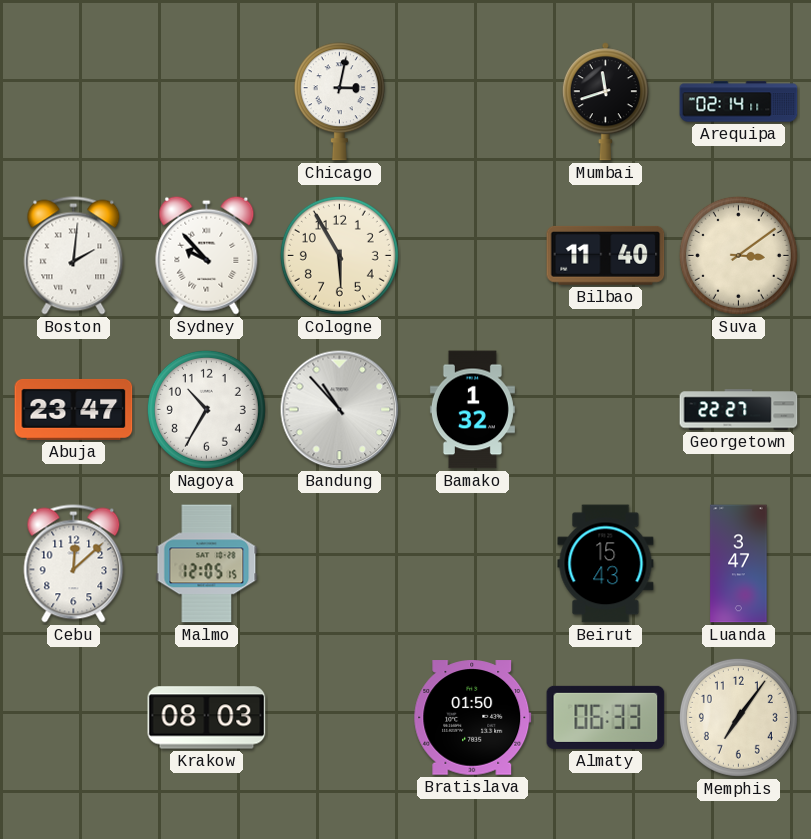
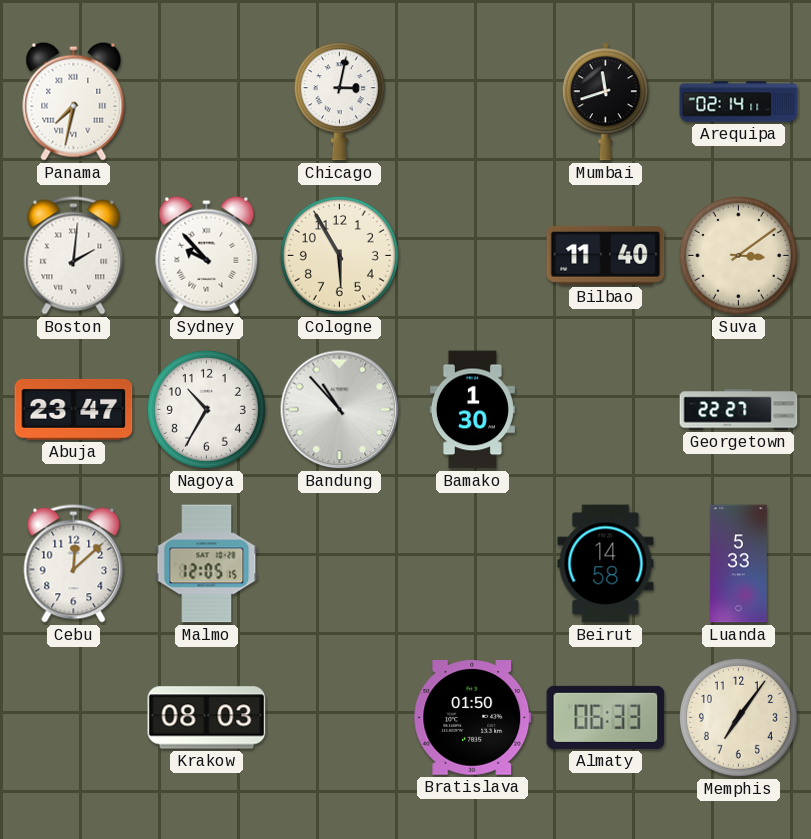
Panama: none -> 7:32
Bamako: 1:32 -> 1:30
Beirut: 15:43 -> 14:58
Luanda: 3:47 -> 5:33
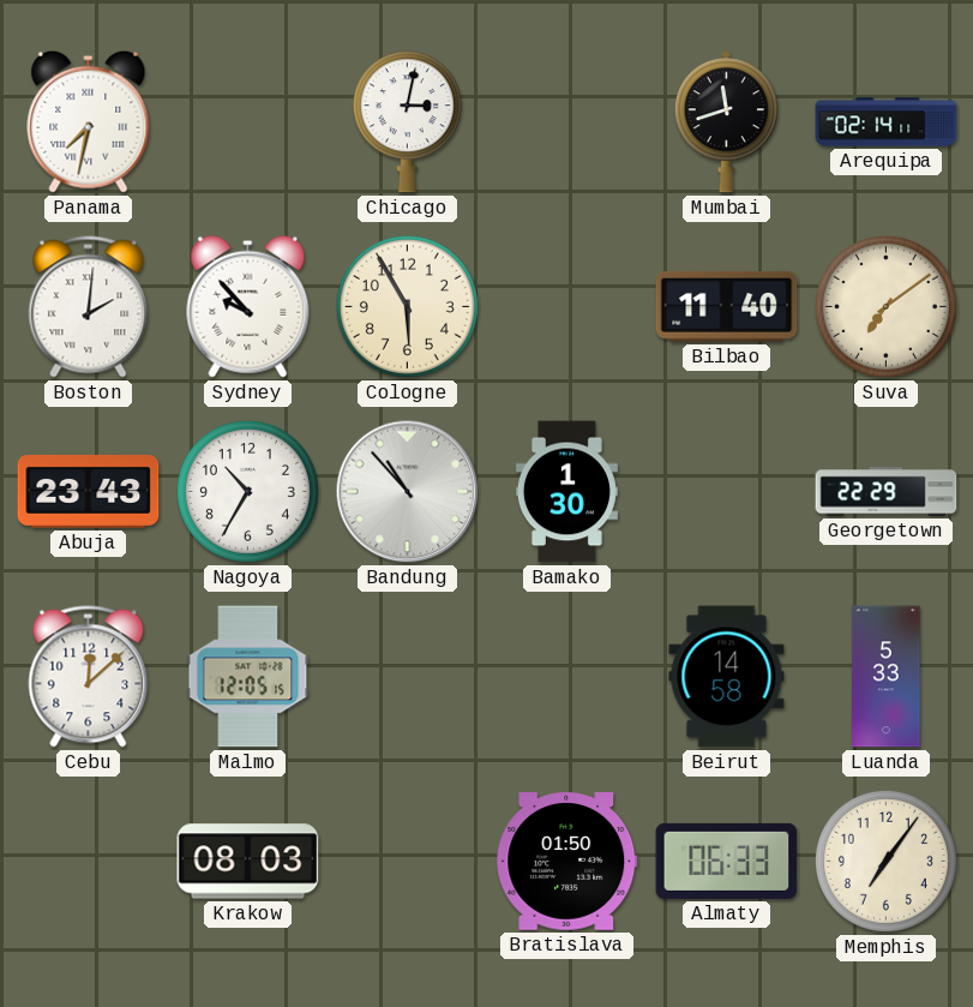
Suva: 3:09 -> 7:09
Abuja: 23:47 -> 23:43
Georgetown: 22:27 -> 22:29
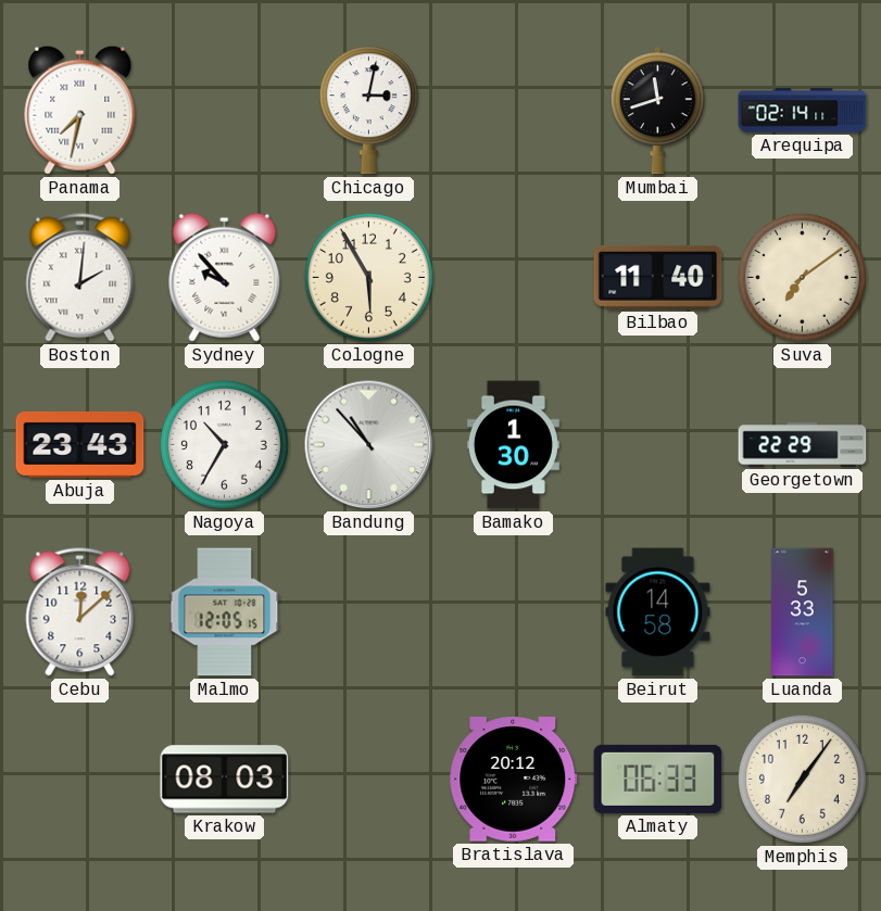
Bratislava: 01:50 -> 20:12
